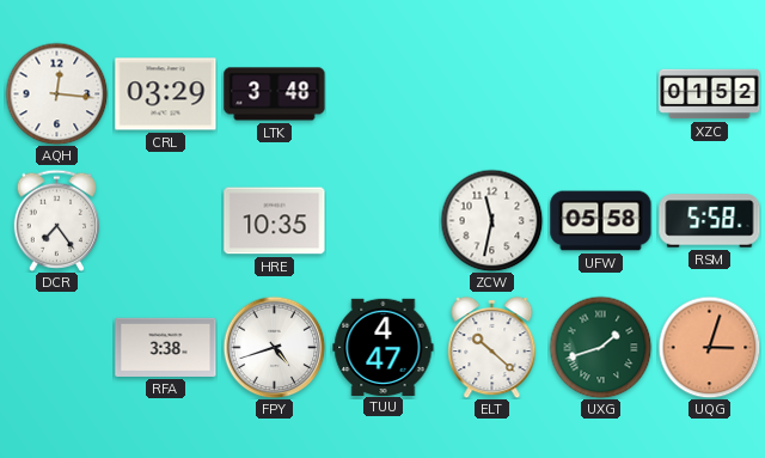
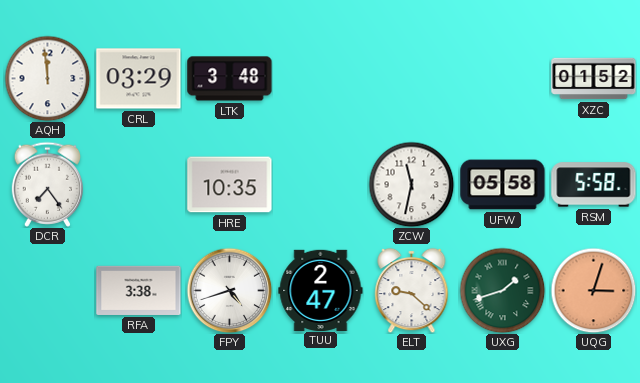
AQH: 12:16 -> 11:59
TUU: 4:47 -> 2:47
ELT: 10:22 -> 9:22
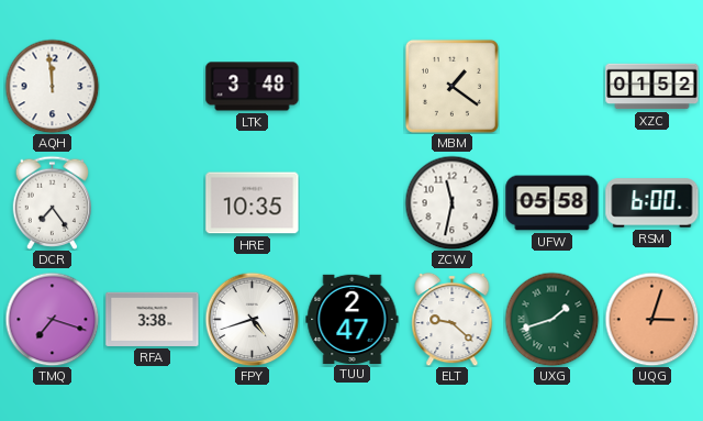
CRL: 03:29 -> none
MBM: none -> 1:21
RSM: 5:58 -> 6:00
TMQ: none -> 7:18
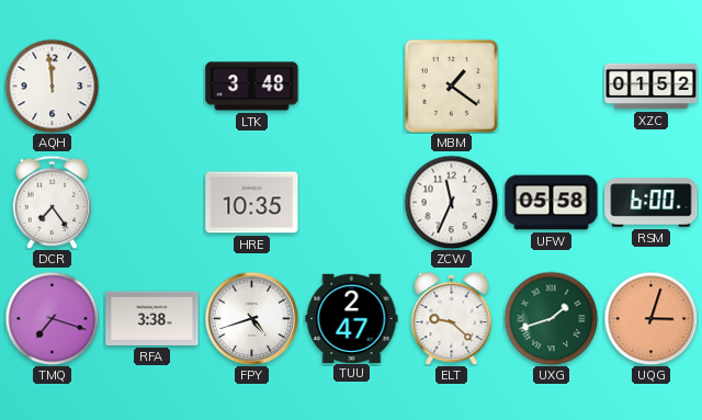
ZCW: 11:32 -> 11:34
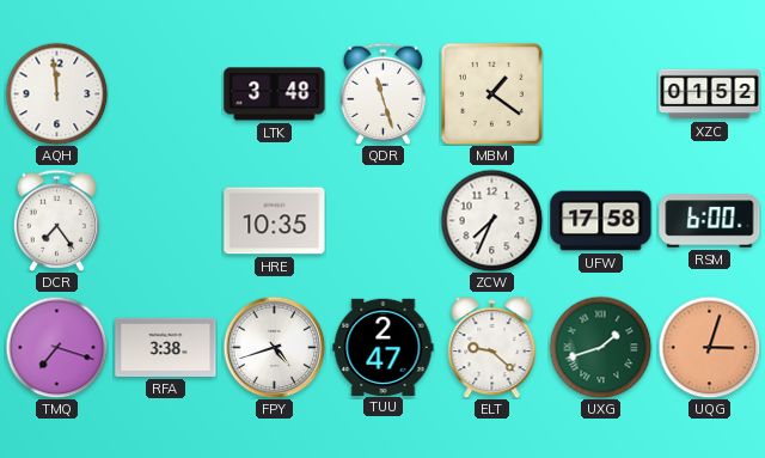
QDR: none -> 11:27
ZCW: 11:34 -> 7:34
UFW: 05:58 -> 17:58
